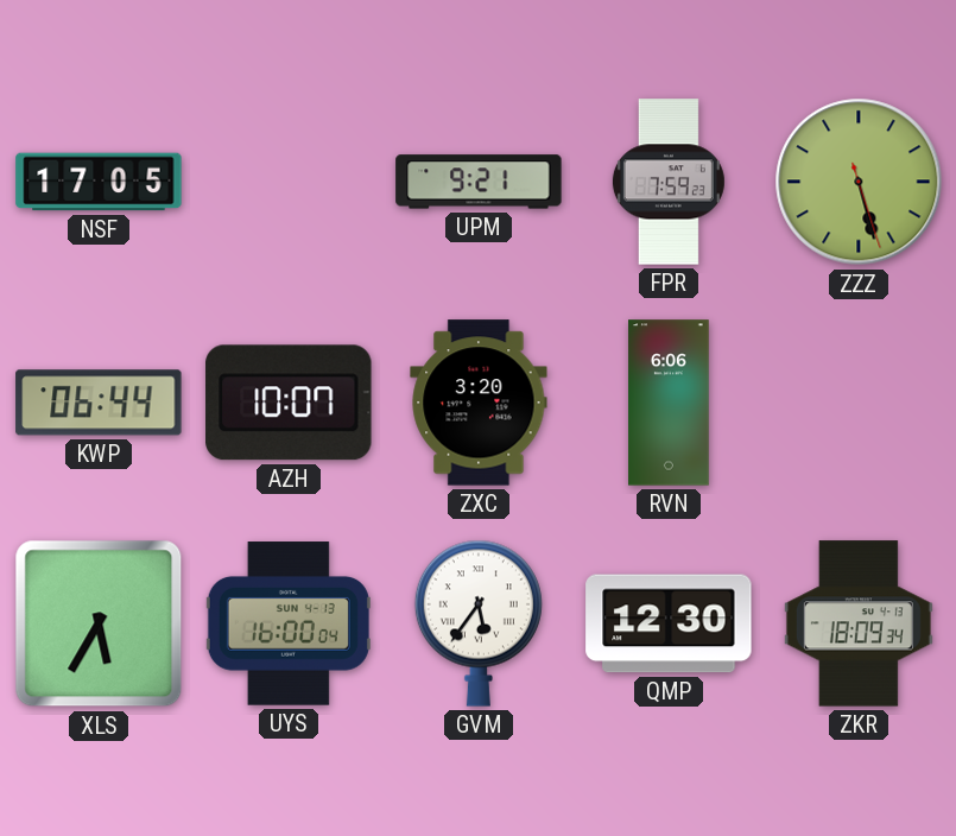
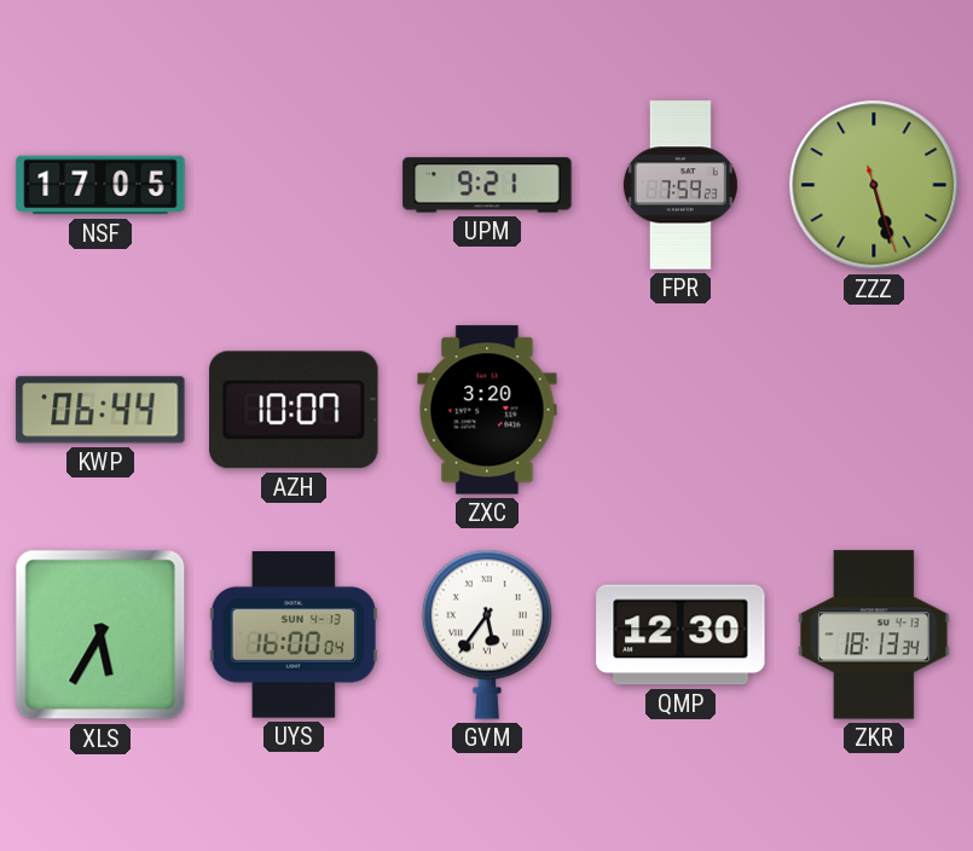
RVN: 6:06 -> none
ZKR: 18:09 -> 18:13
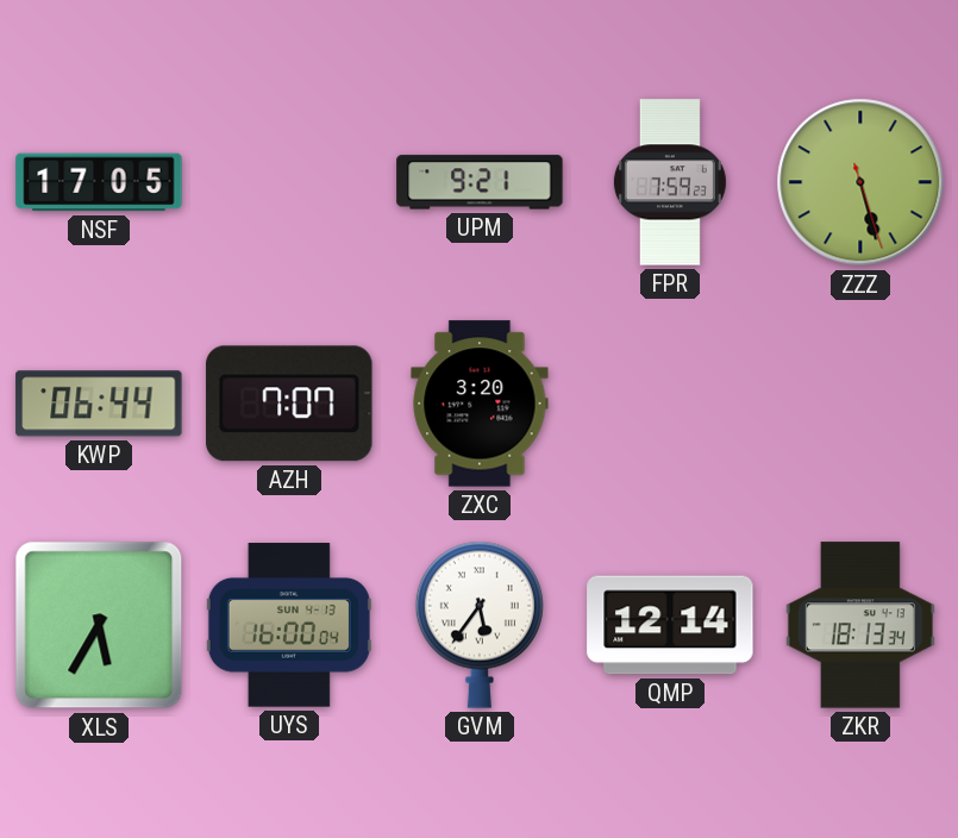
AZH: 10:07 -> 7:07
QMP: 12:30 -> 12:14
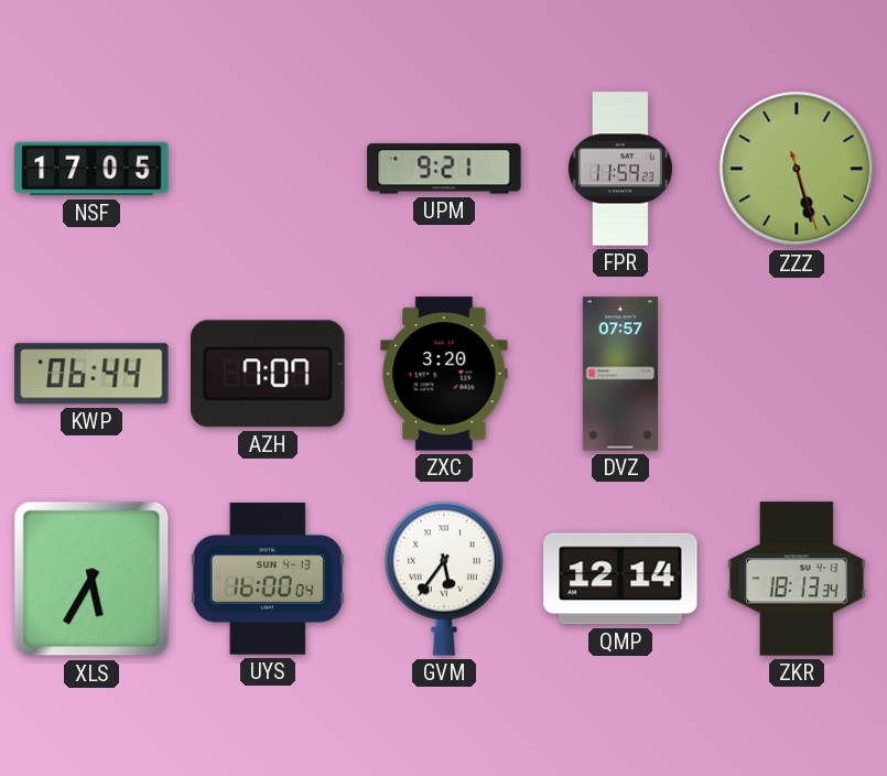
FPR: 7:59 -> 11:59
DVZ: none -> 07:57
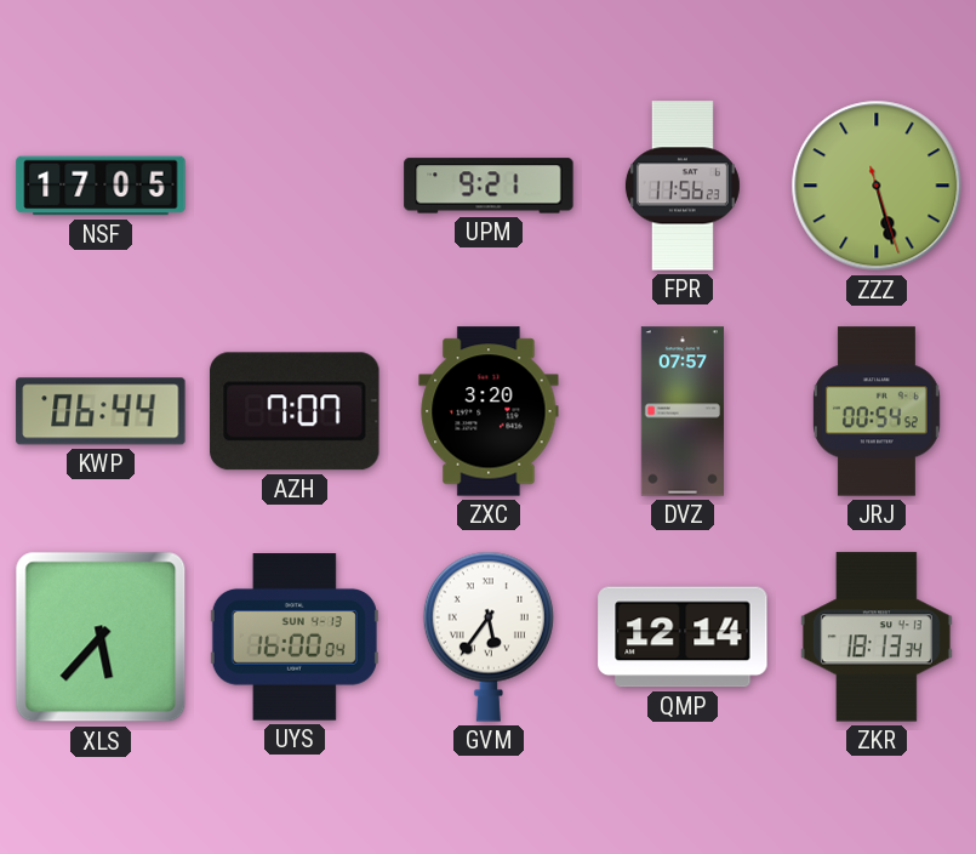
FPR: 11:59 -> 11:56
JRJ: none -> 00:54
XLS: 5:35 -> 5:37
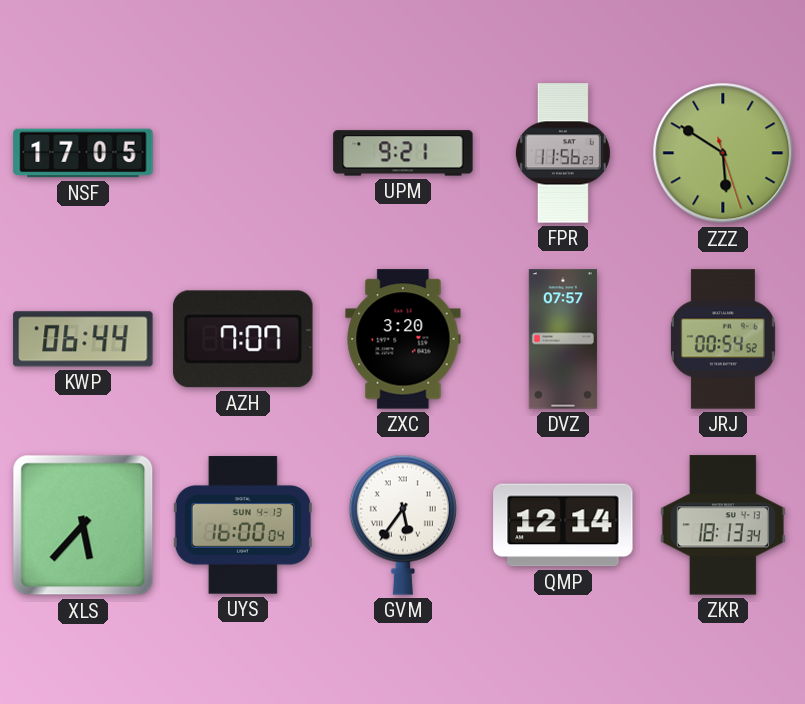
ZZZ: 5:27 -> 5:50
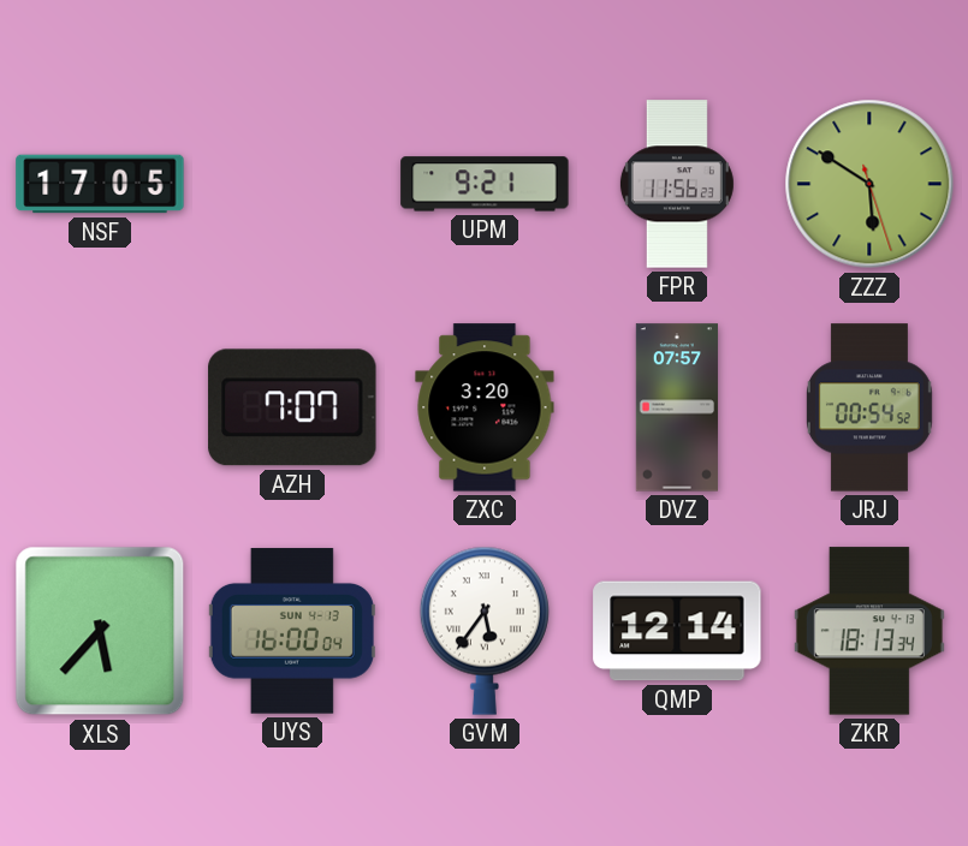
KWP: 06:44 -> none
